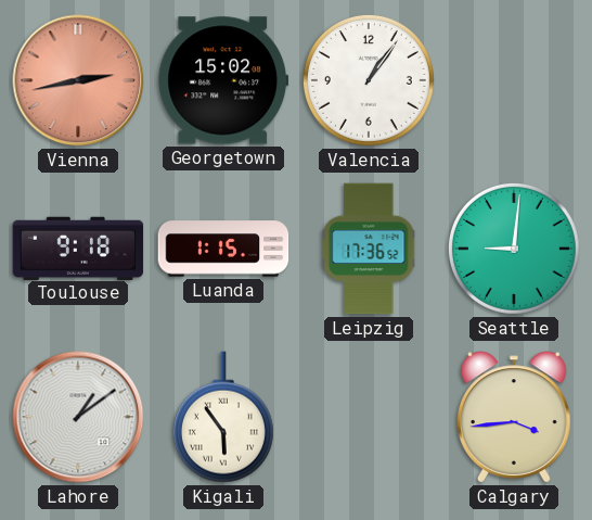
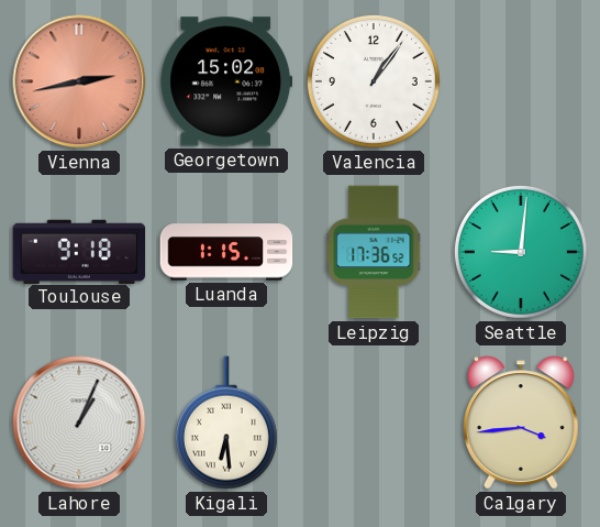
Lahore: 1:09 -> 1:04
Kigali: 5:54 -> 6:29
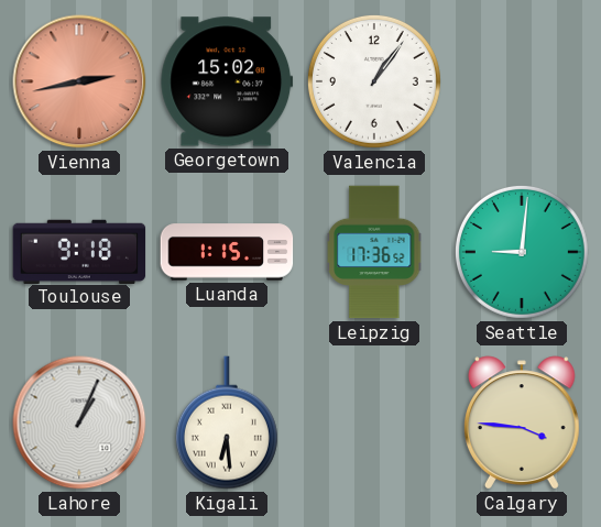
Calgary: 3:44 -> 3:46
